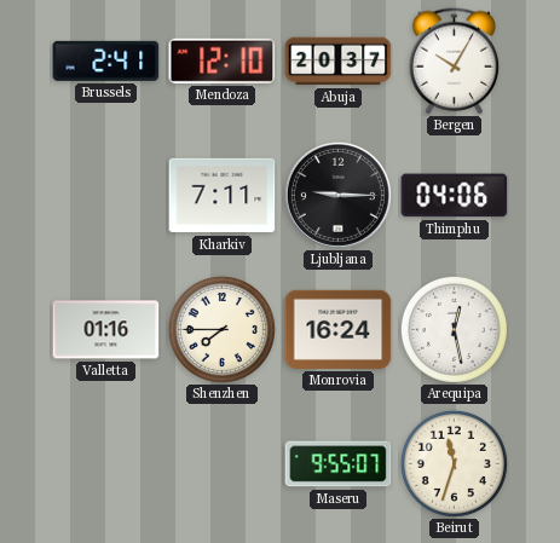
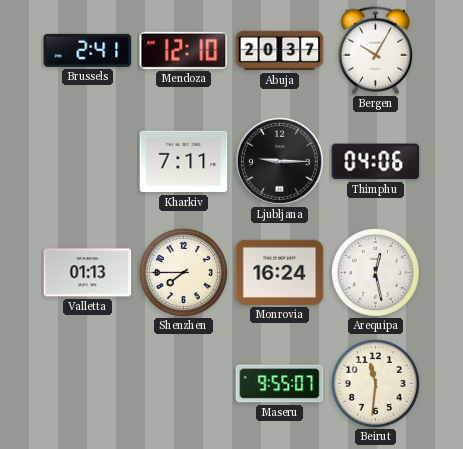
Valletta: 01:16 -> 01:13
Beirut: 11:33 -> 11:31
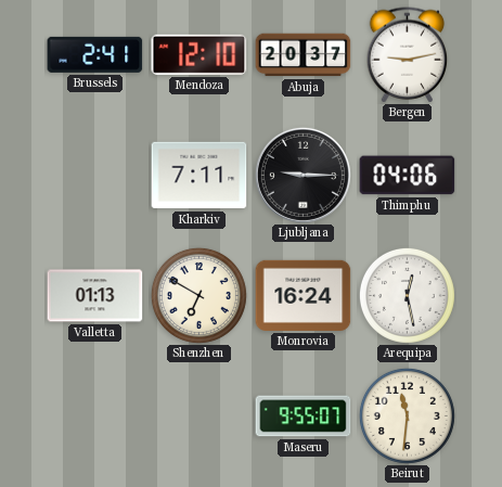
Bergen: 10:05 -> 9:13
Shenzhen: 7:45 -> 6:50
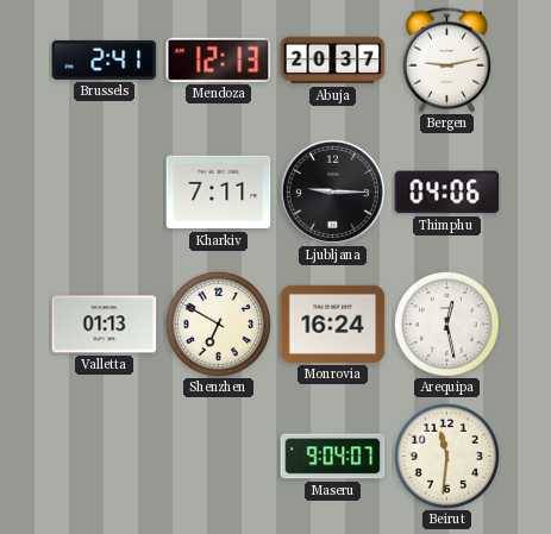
Mendoza: 12:10 -> 12:13
Maseru: 9:55 -> 9:04
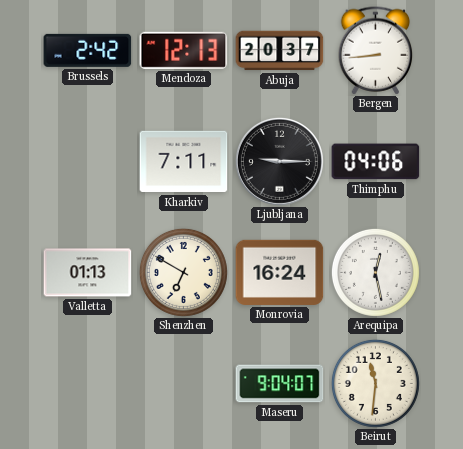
Brussels: 2:41 -> 2:42
Bergen: 9:13 -> 8:44
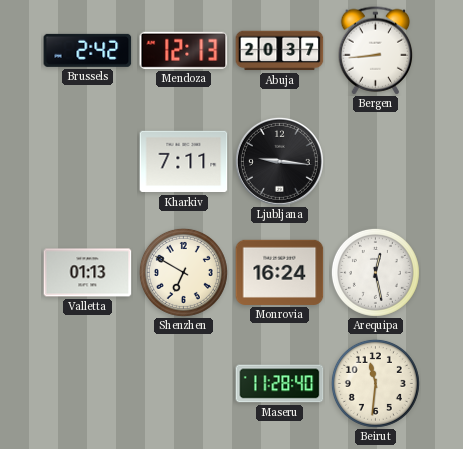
Ljubljana: 9:15 -> 9:16
Thimphu: 04:06 -> none
Maseru: 9:04 -> 11:28
